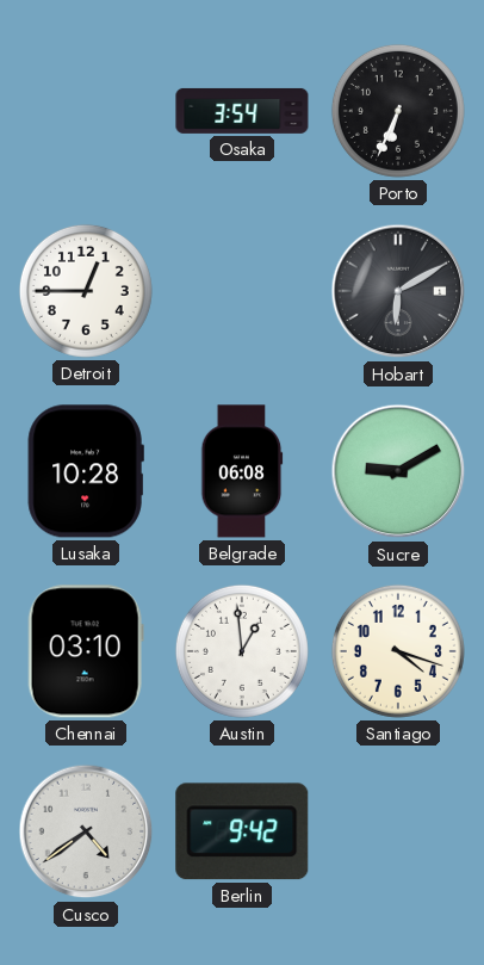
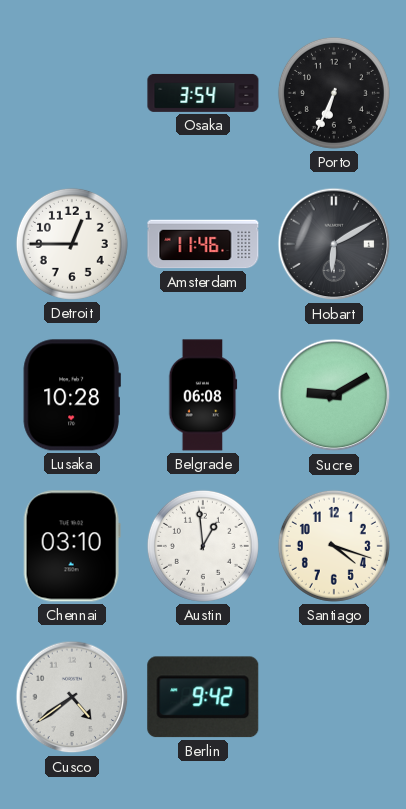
Amsterdam: none -> 11:46
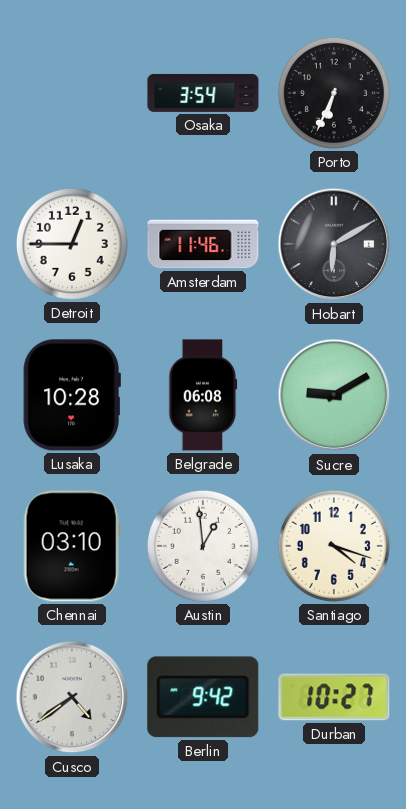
Durban: none -> 10:27
